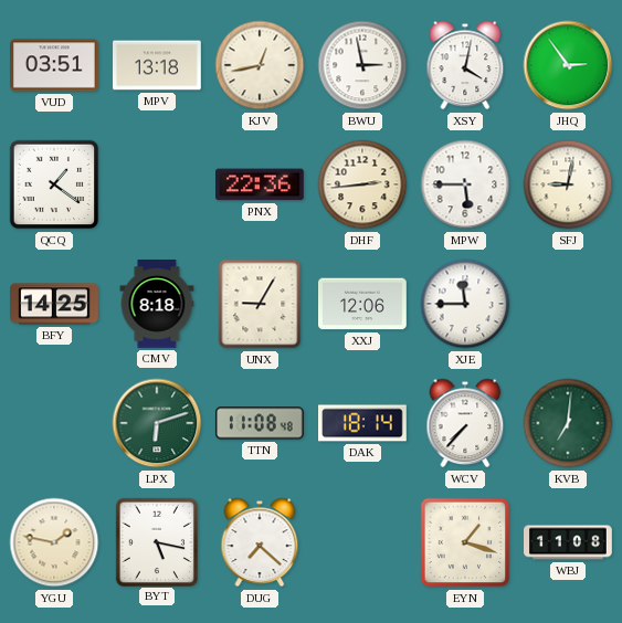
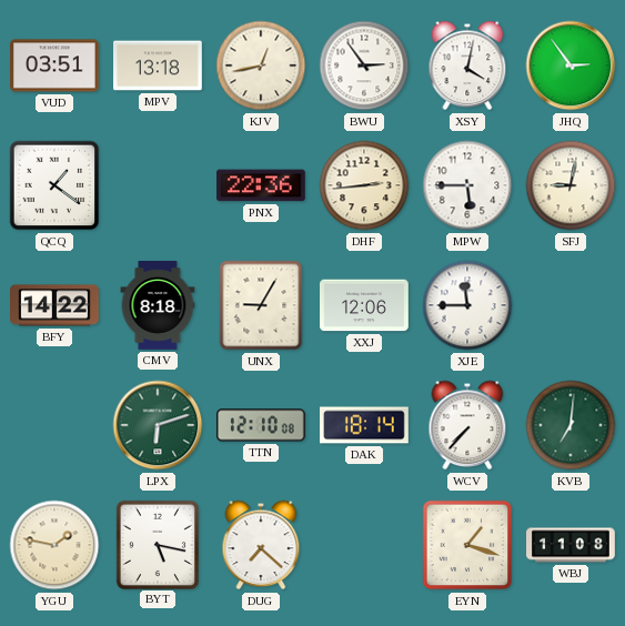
BWU: 2:58 -> 2:54
BFY: 14:25 -> 14:22
TTN: 11:08 -> 12:10
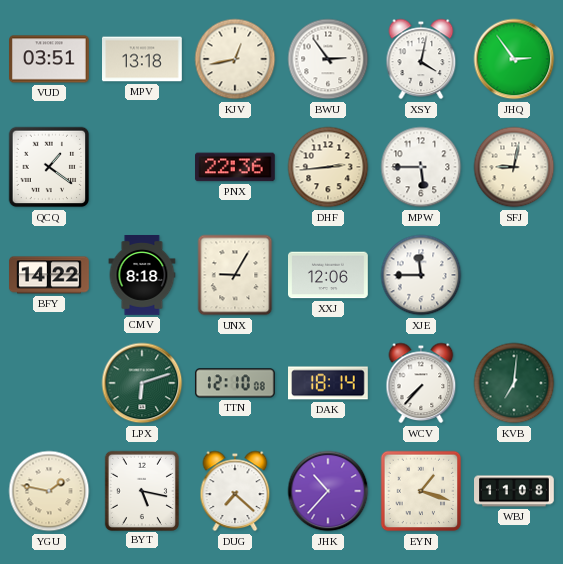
JHK: none -> 10:37
